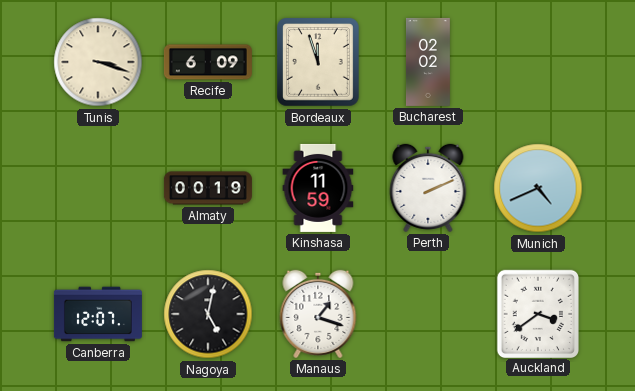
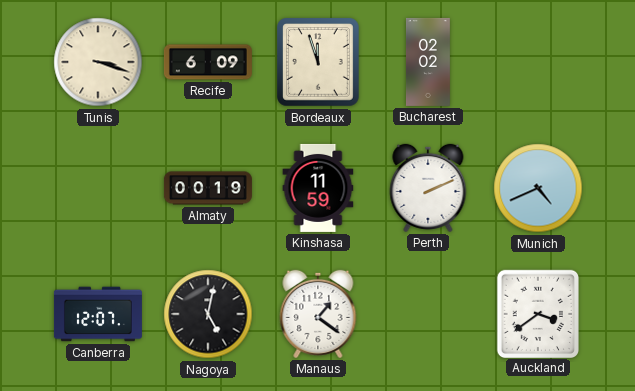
Manaus: 1:18 -> 1:21
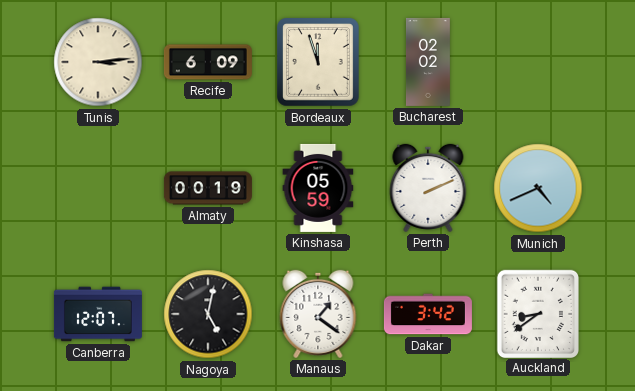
Tunis: 3:18 -> 3:14
Kinshasa: 11:59 -> 05:59
Dakar: none -> 3:42
Auckland: 3:39 -> 8:39
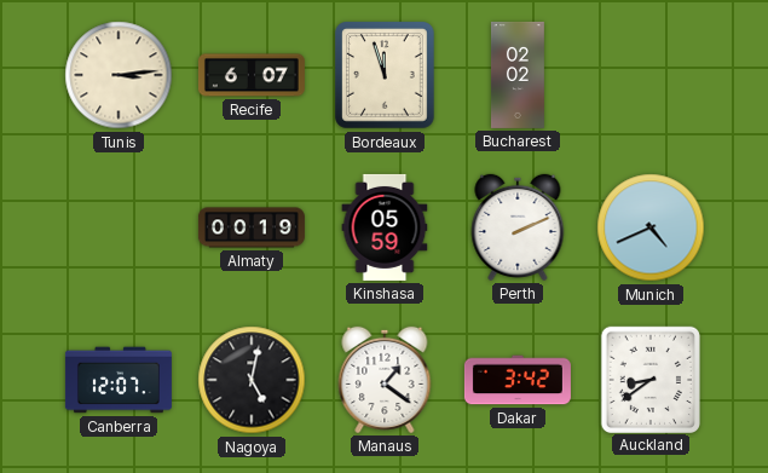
Recife: 6:09 -> 6:07
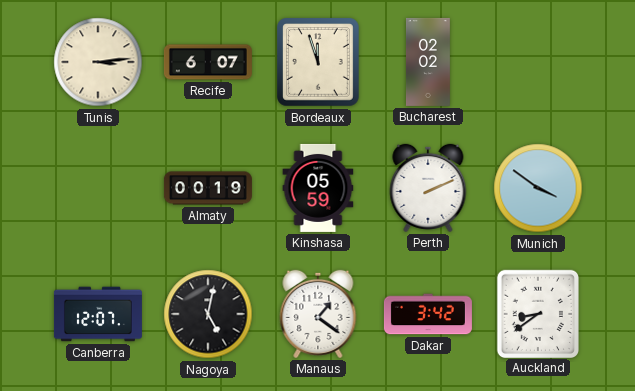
Munich: 4:41 -> 3:51
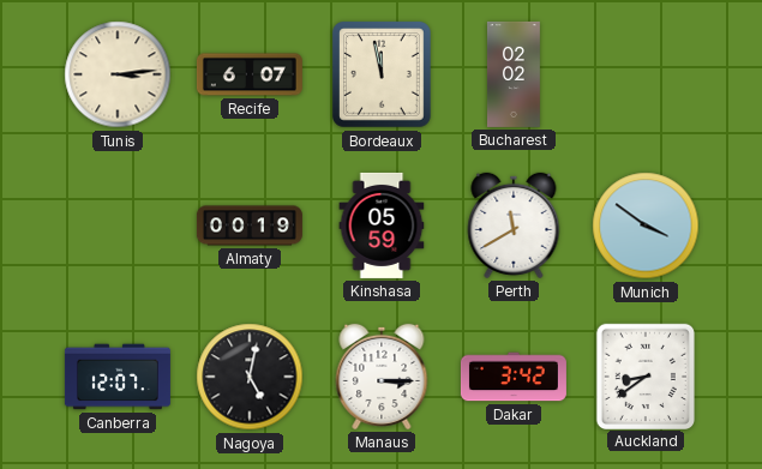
Bordeaux: 11:57 -> 11:58
Perth: 2:11 -> 11:40
Manaus: 1:21 -> 3:15
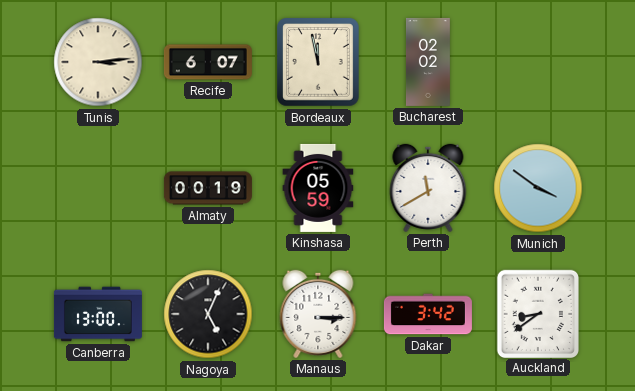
Canberra: 12:07 -> 13:00
Nagoya: 5:02 -> 5:04
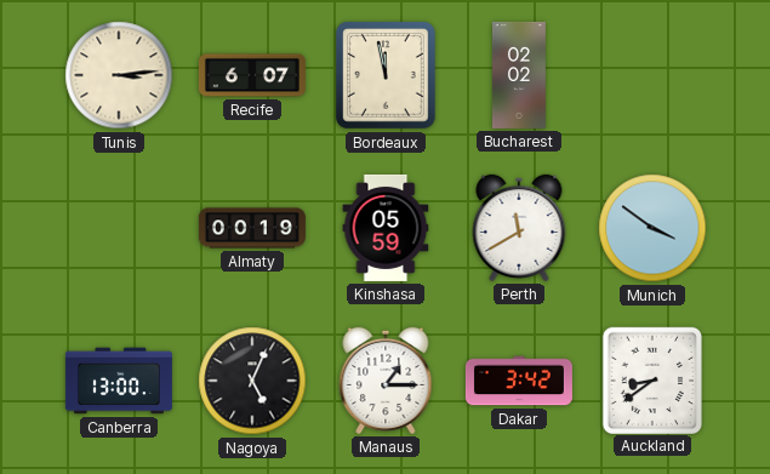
Manaus: 3:15 -> 1:15
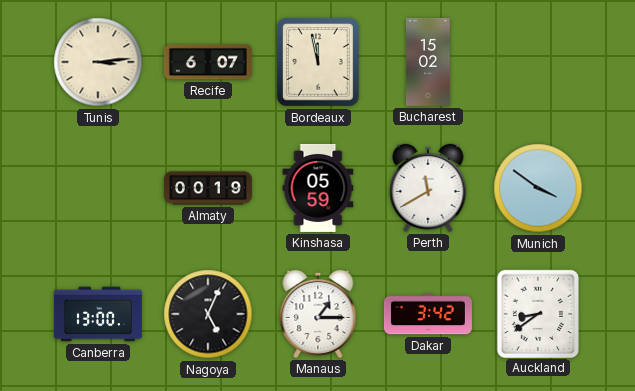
Bucharest: 02:02 -> 15:02
